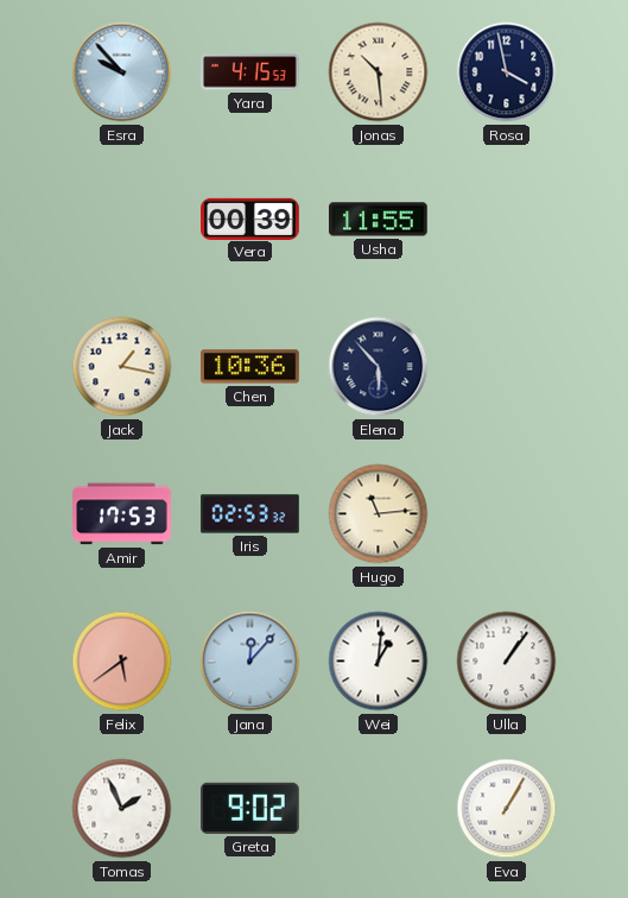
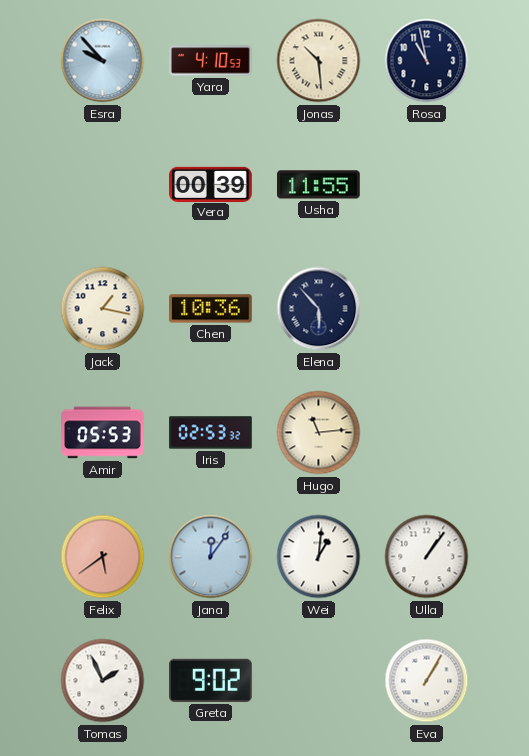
Yara: 4:15 -> 4:10
Rosa: 3:58 -> 10:58
Amir: 17:53 -> 05:53
Jana: 12:07 -> 12:06
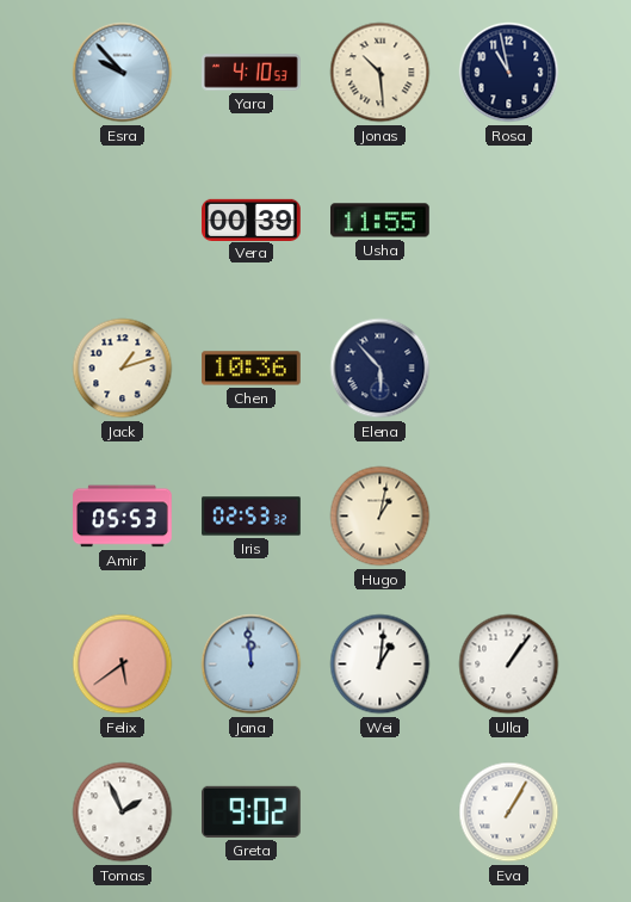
Jack: 1:17 -> 1:12
Hugo: 11:14 -> 1:02
Jana: 12:06 -> 11:59
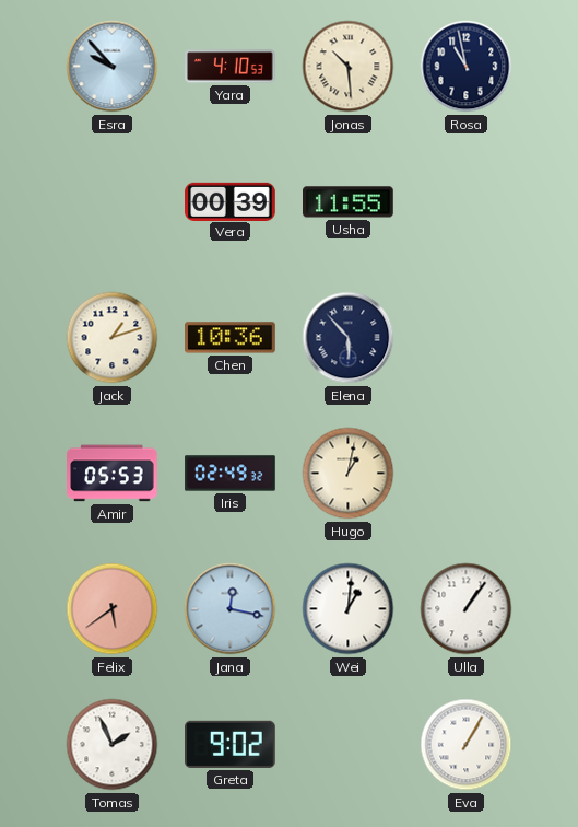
Iris: 02:53 -> 02:49
Jana: 11:59 -> 12:17
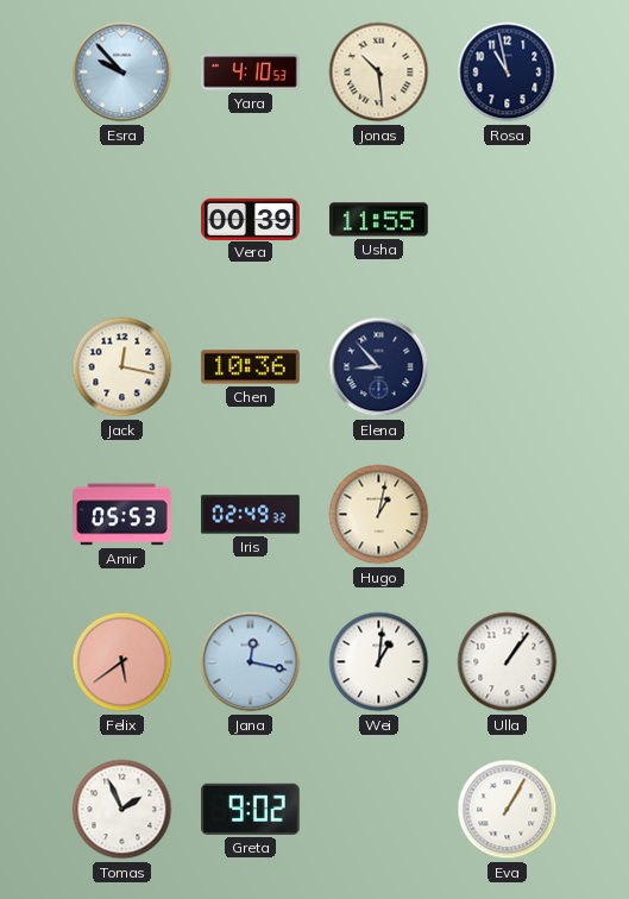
Jack: 1:12 -> 12:17
Elena: 5:53 -> 8:53
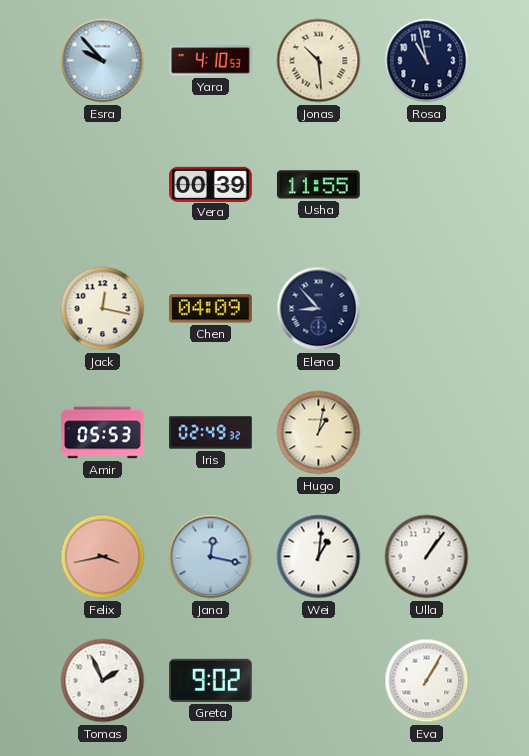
Chen: 10:36 -> 04:09
Felix: 5:39 -> 3:43
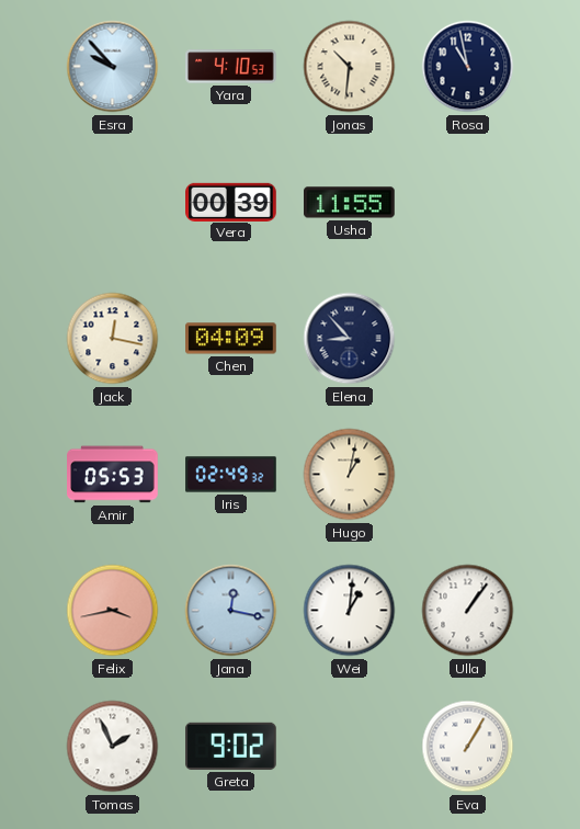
Jonas: 10:29 -> 10:31
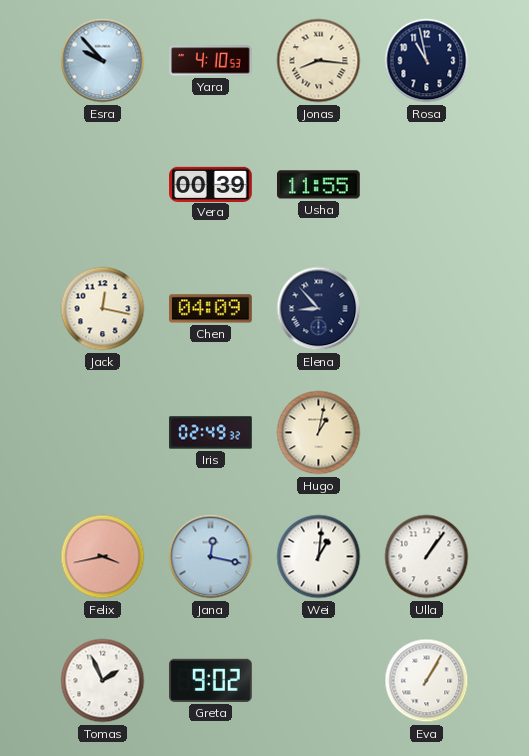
Jonas: 10:31 -> 8:16
Amir: 05:53 -> none
